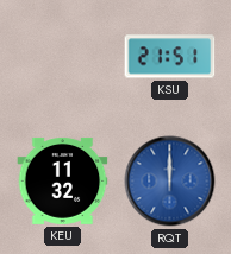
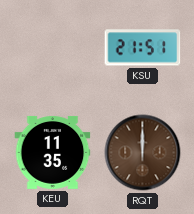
KEU: 11:32 -> 11:35
RQT dial: blue -> brown
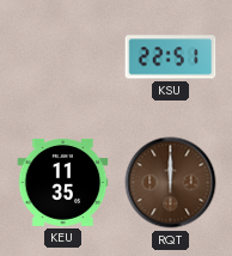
KSU: 21:51 -> 22:51
